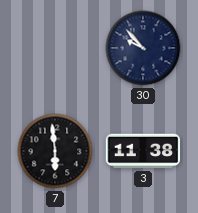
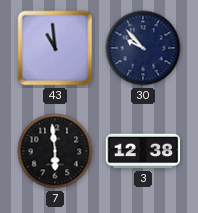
43: none -> 10:59
3: 11:38 -> 12:38
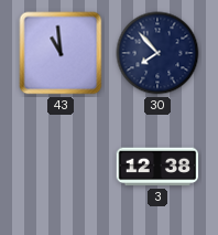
30: 9:53 -> 7:53
7: 5:59 -> none
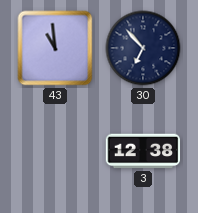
30: 7:53 -> 6:53
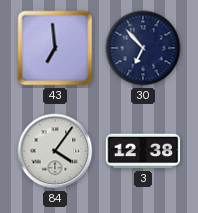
43: 10:59 -> 6:59
84: none -> 4:06
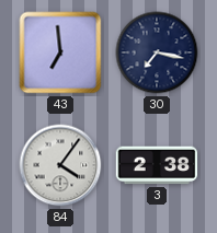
30: 6:53 -> 7:17
3: 12:38 -> 2:38
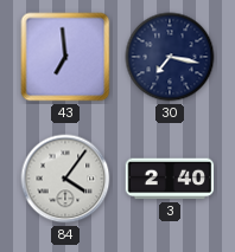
3: 2:38 -> 2:40
